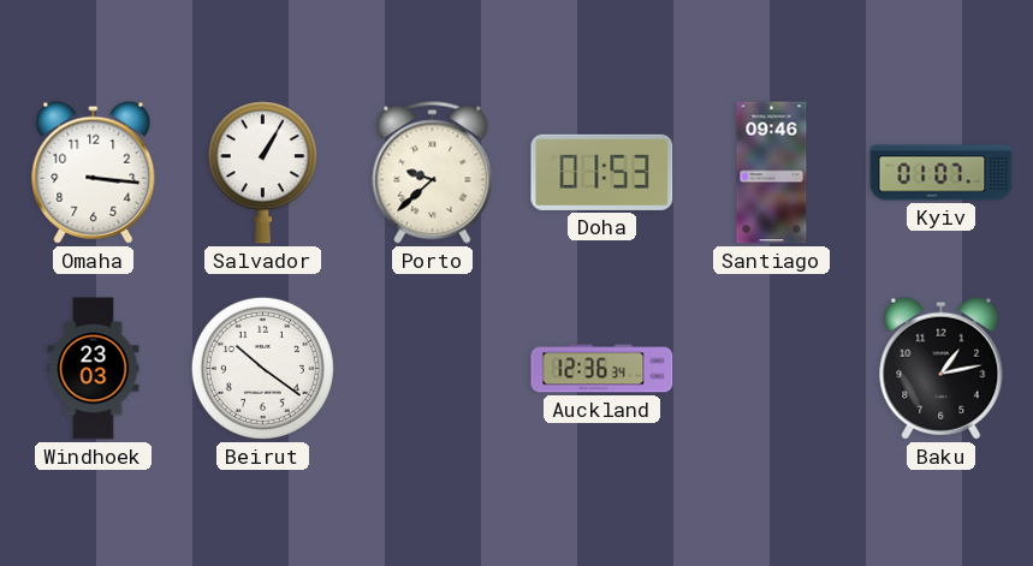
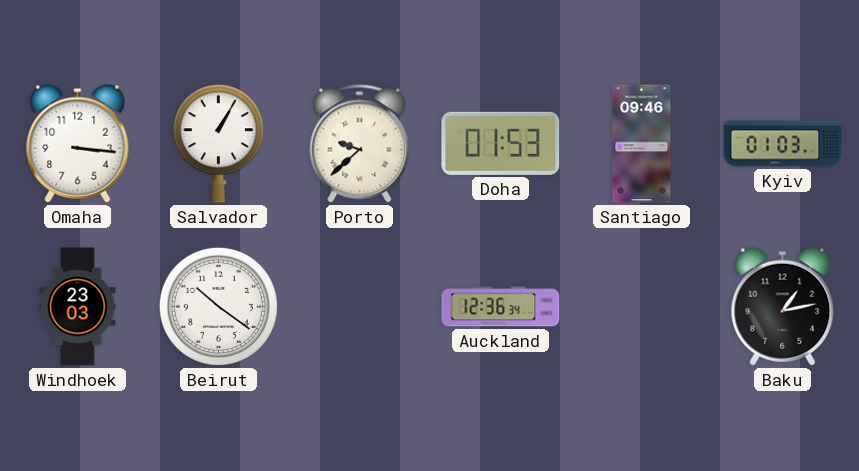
Kyiv: 01:07 -> 01:03
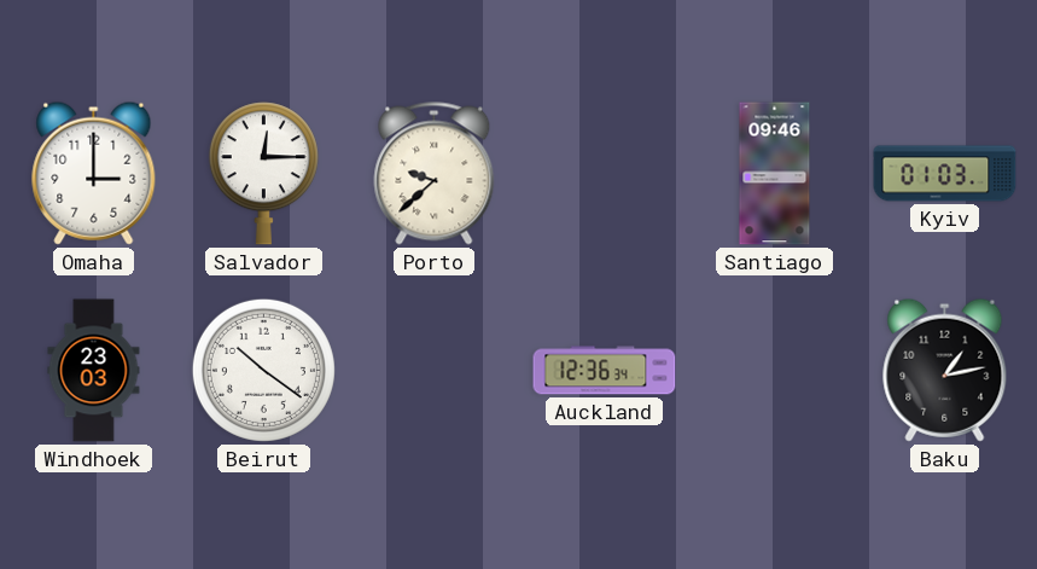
Omaha: 3:16 -> 3:00
Salvador: 1:05 -> 12:15
Doha: 01:53 -> none
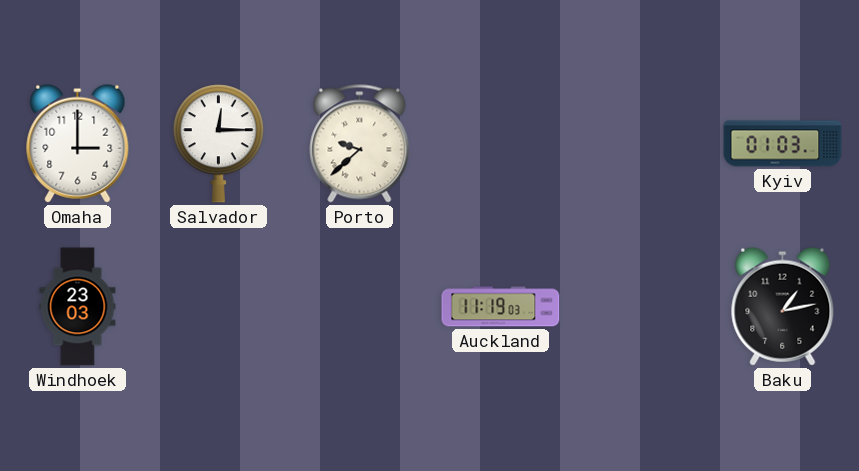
Santiago: 09:46 -> none
Beirut: 10:21 -> none
Auckland: 12:36 -> 11:19
